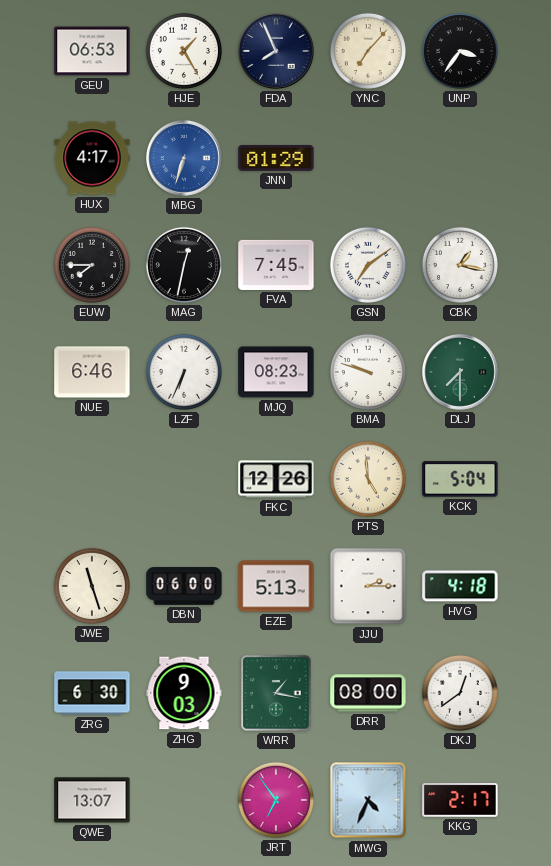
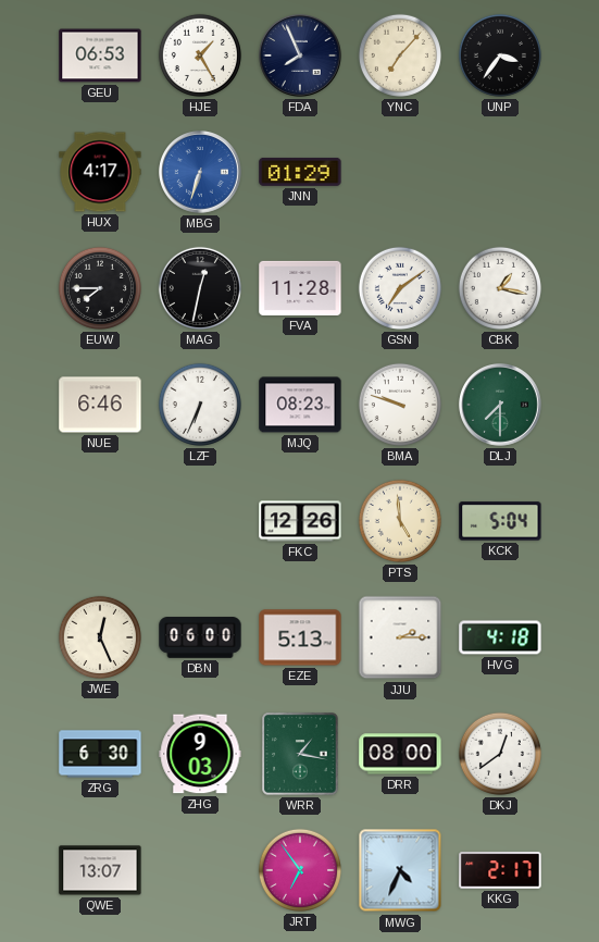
FVA: 7:45 -> 11:28
JWE: 11:27 -> 12:26
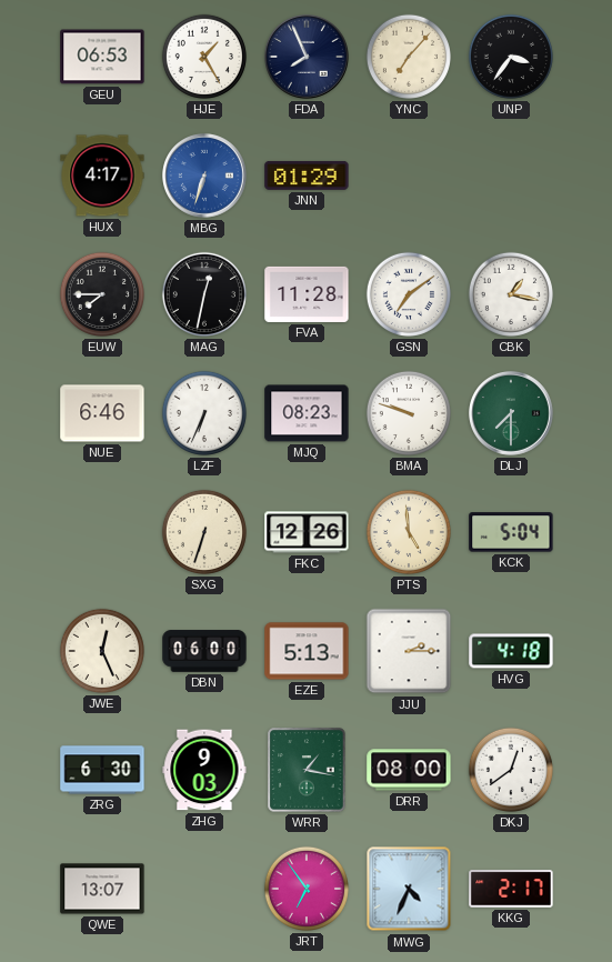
SXG: none -> 6:33
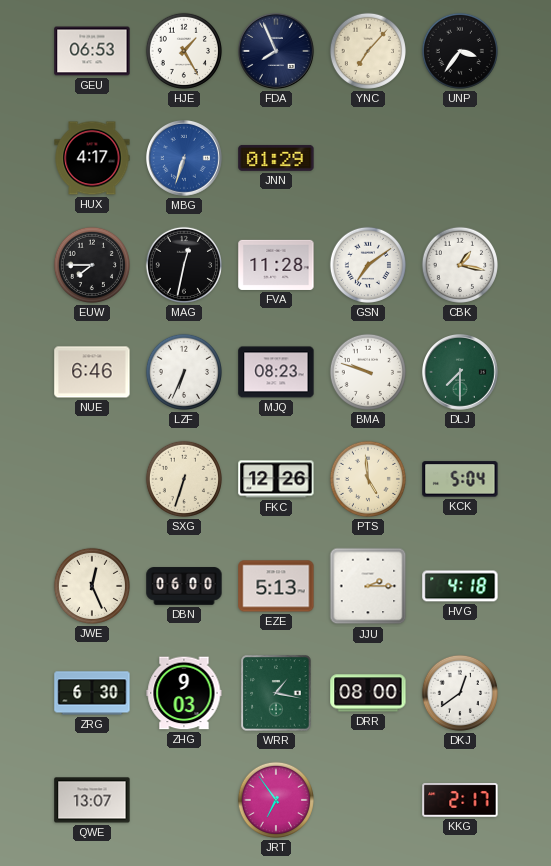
MWG: 4:34 -> none
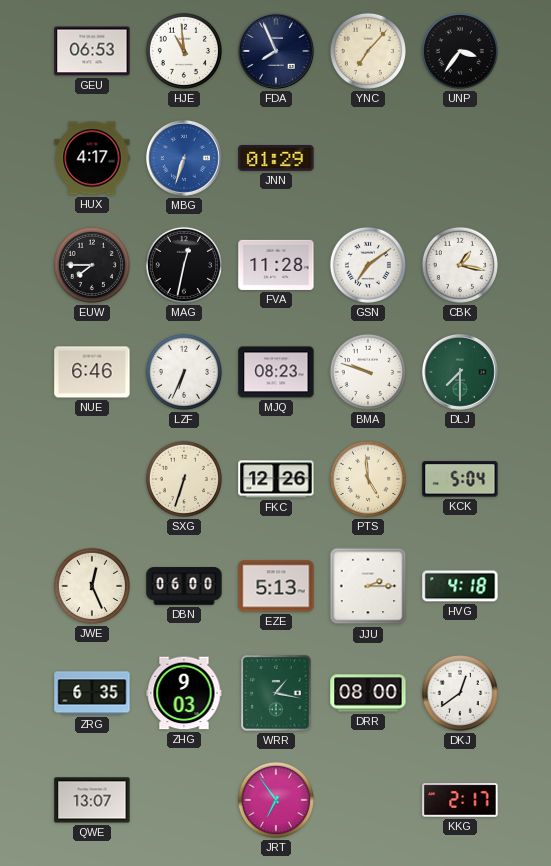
HJE: 1:25 -> 10:59
ZRG: 6:30 -> 6:35
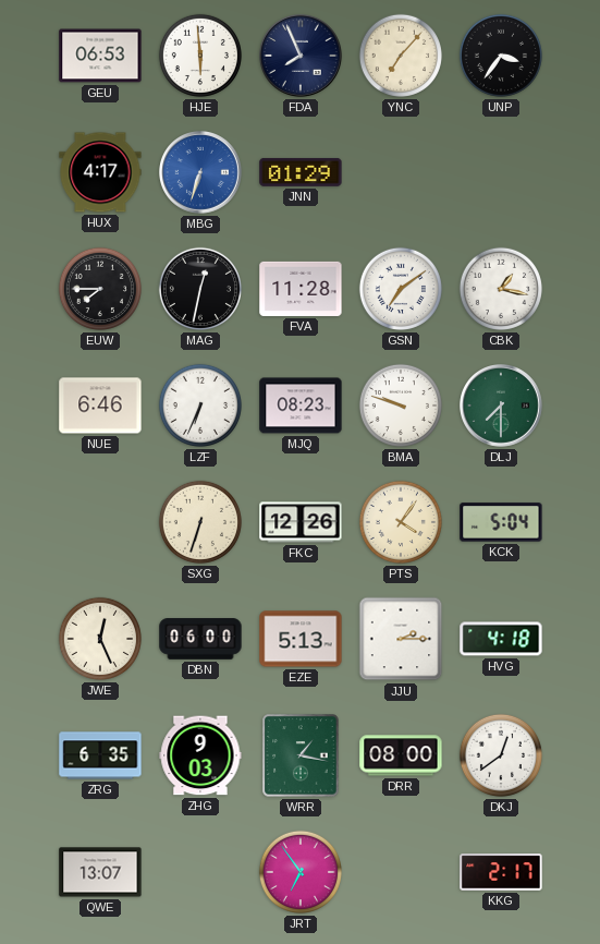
HJE: 10:59 -> 5:59
PTS: 4:59 -> 4:06
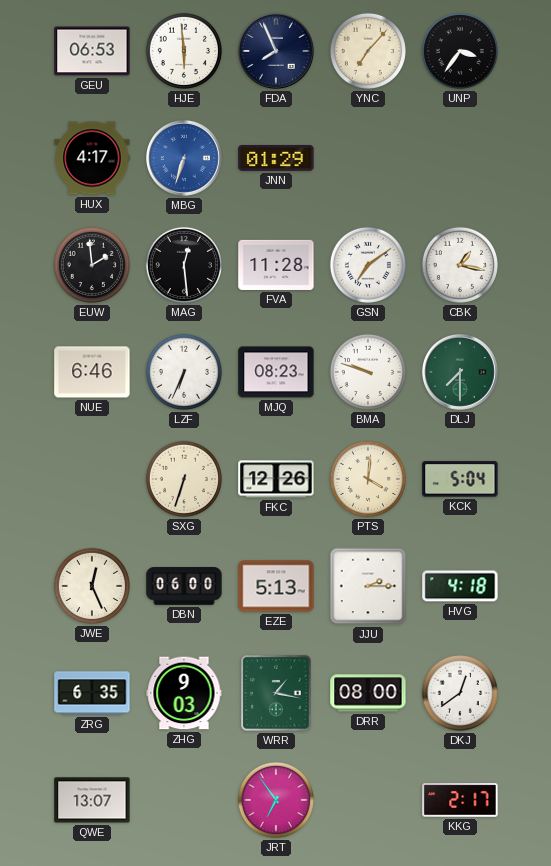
EUW: 7:45 -> 1:59
MAG: 12:32 -> 12:29
PTS: 4:06 -> 4:01
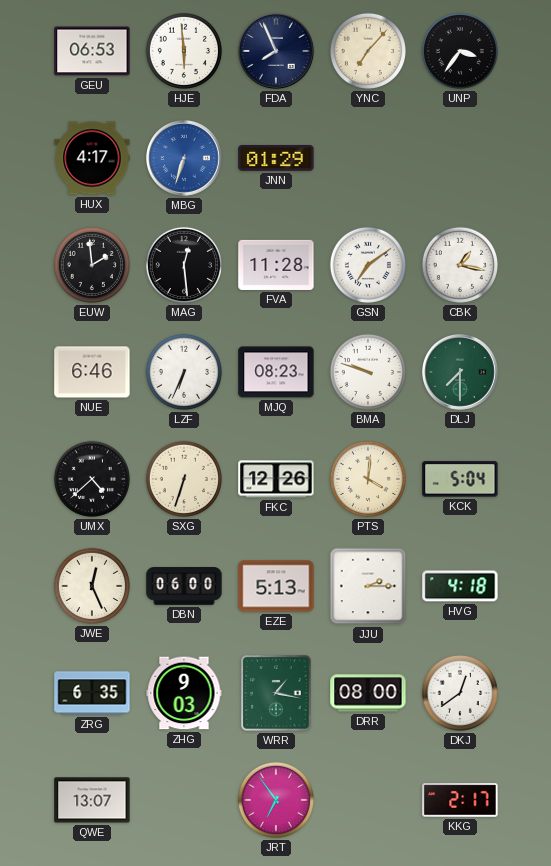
UMX: none -> 4:38
